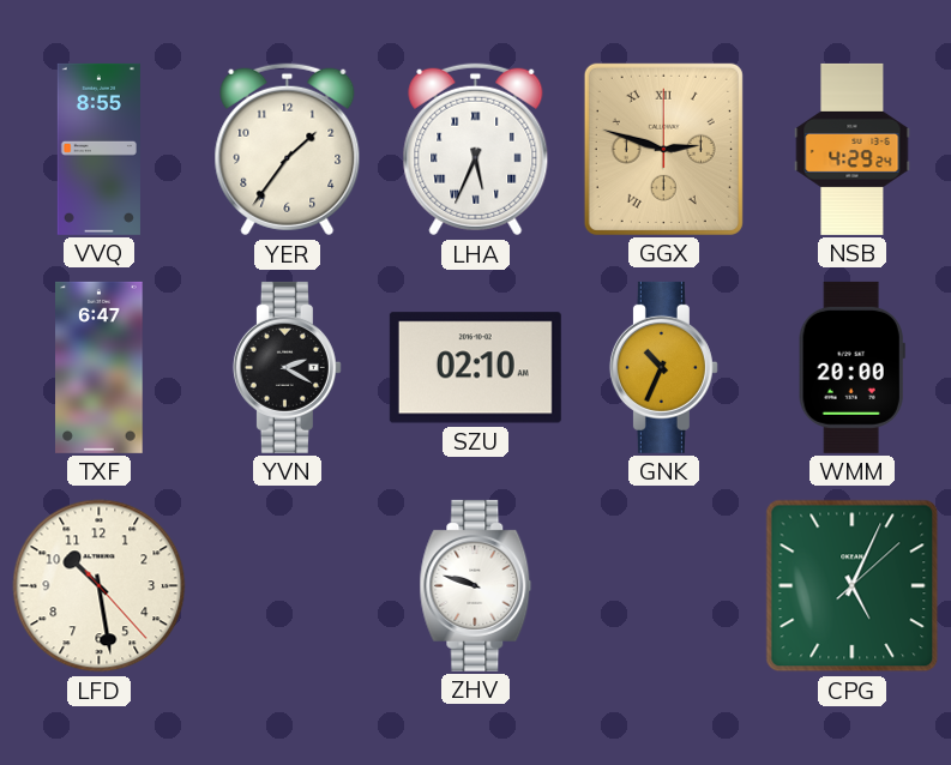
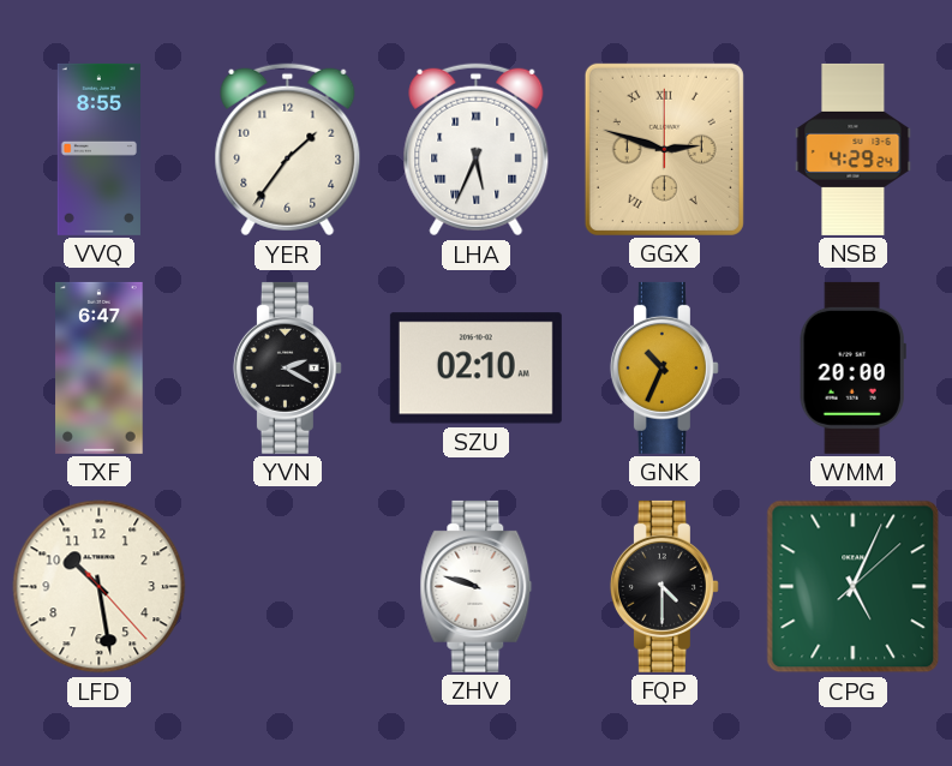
FQP: none -> 4:30
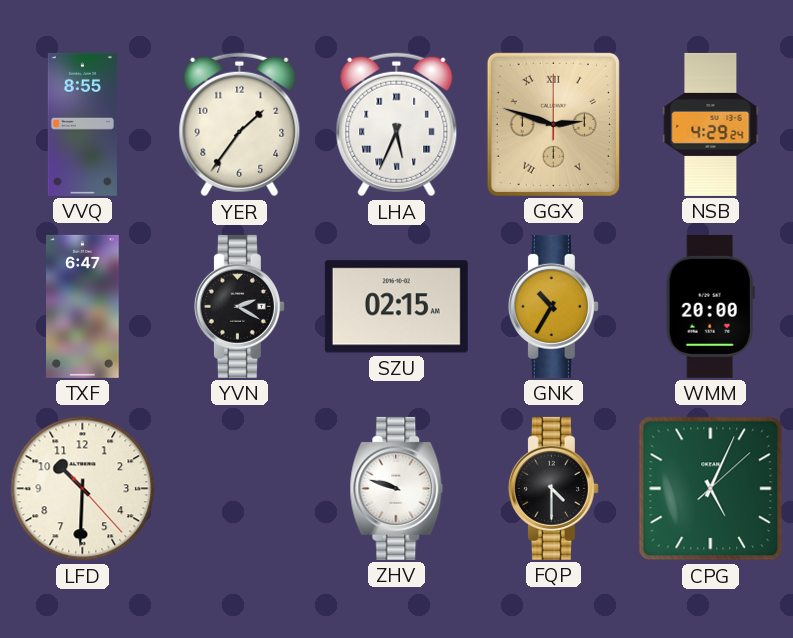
SZU: 02:10 -> 02:15
GNK: 10:34 -> 10:35
LFD: 10:28 -> 10:30
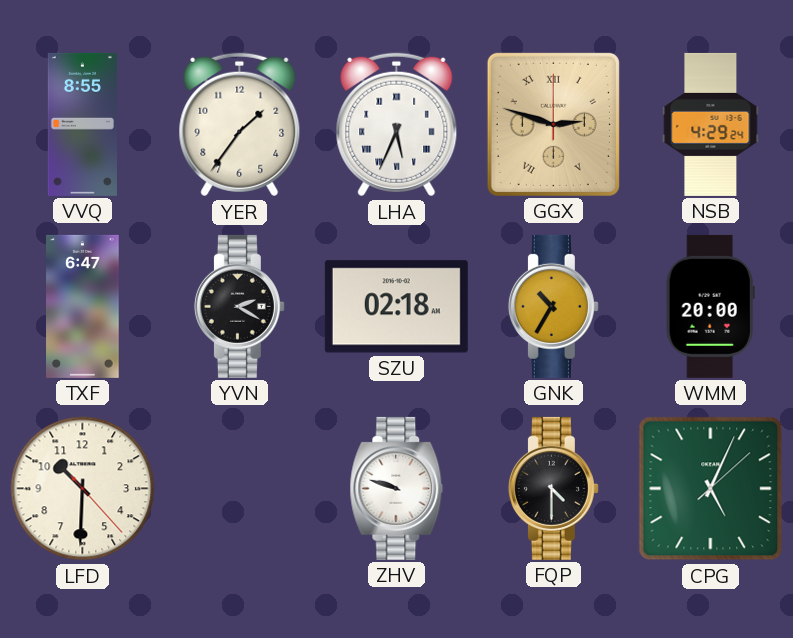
SZU: 02:15 -> 02:18
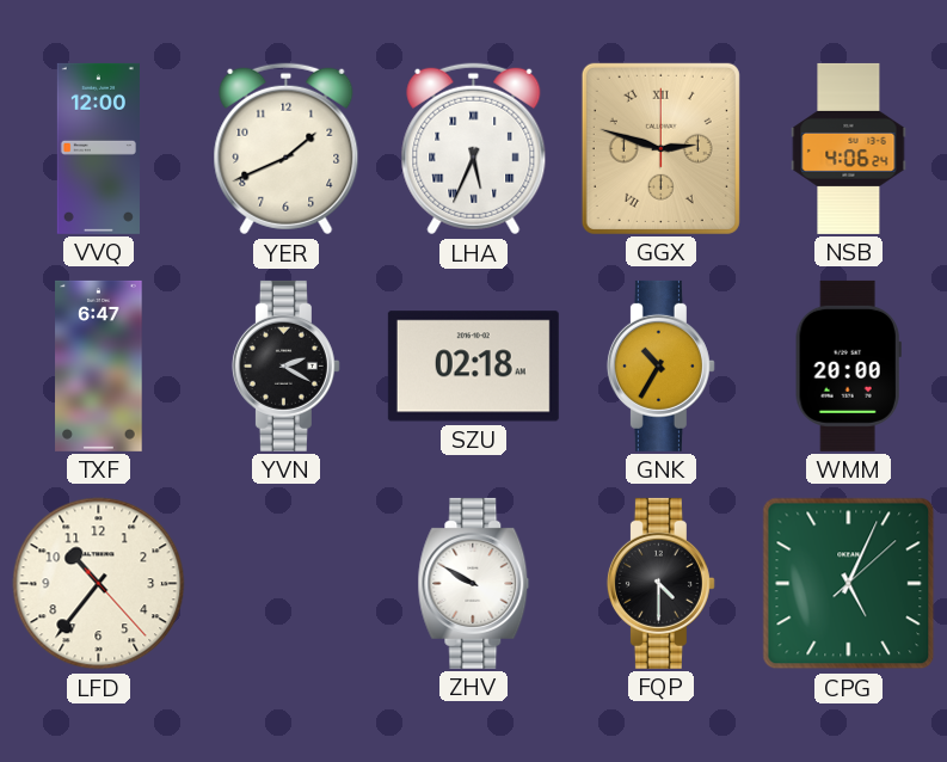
VVQ: 8:55 -> 12:00
YER: 1:36 -> 1:41
NSB: 4:29 -> 4:06
LFD: 10:30 -> 10:36
ZHV: 9:48 -> 9:50
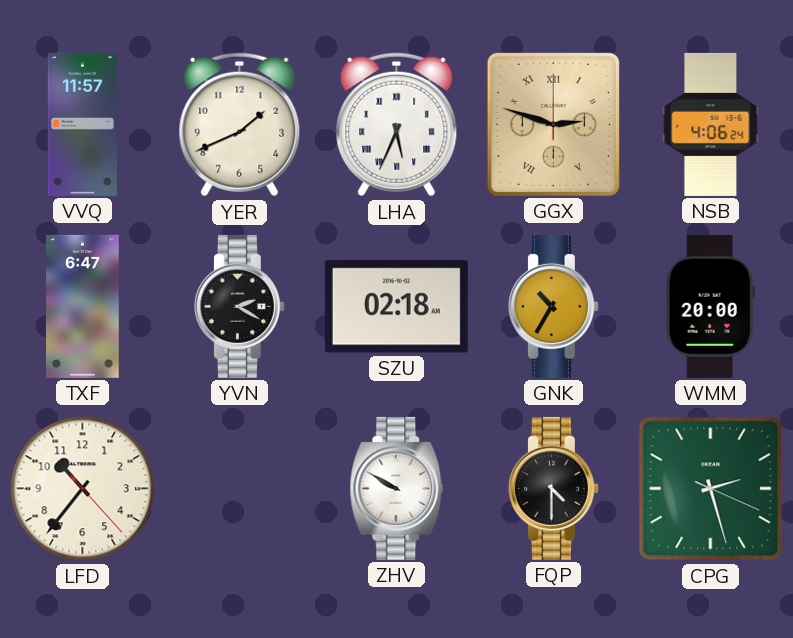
VVQ: 12:00 -> 11:57
CPG: 5:04 -> 2:27
